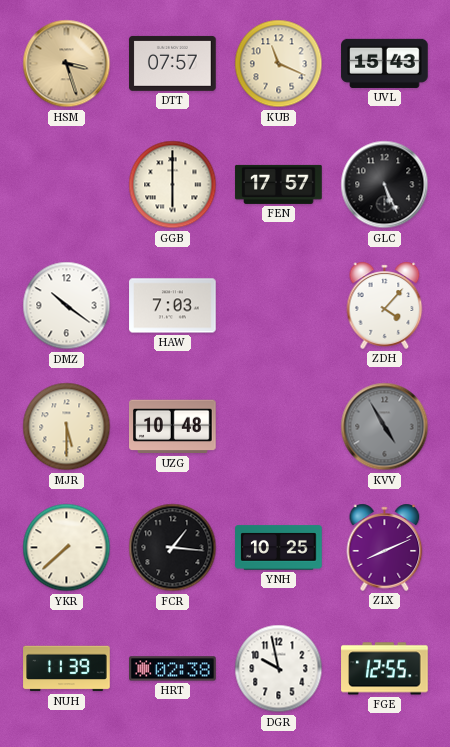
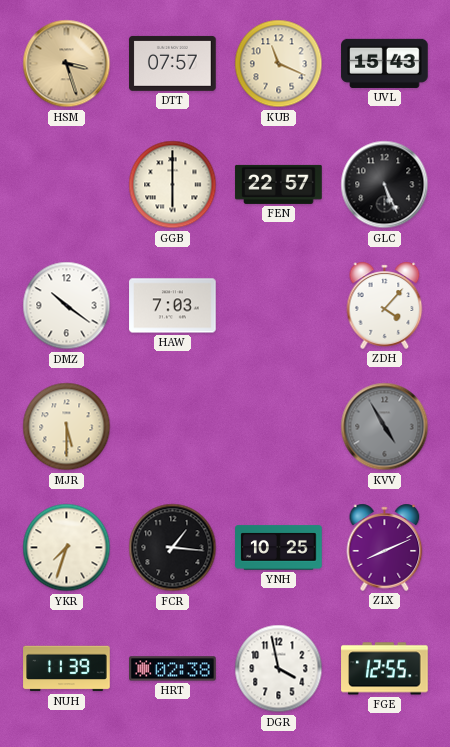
FEN: 17:57 -> 22:57
UZG: 10:48 -> none
YKR: 7:38 -> 7:33
DGR: 9:58 -> 3:58
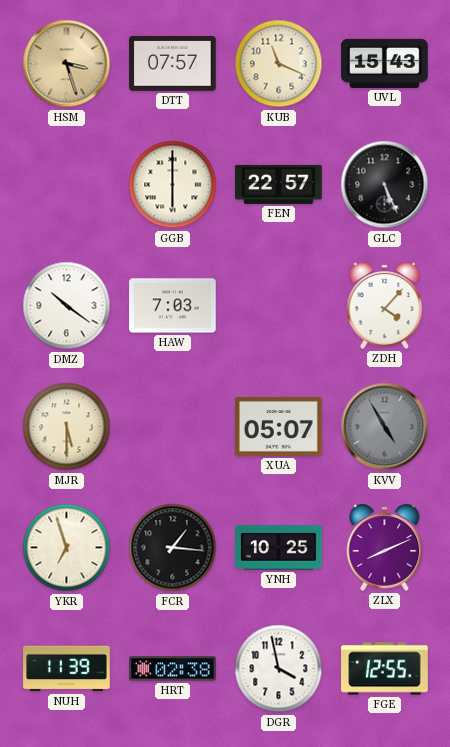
XUA: none -> 05:07
YKR: 7:33 -> 6:57
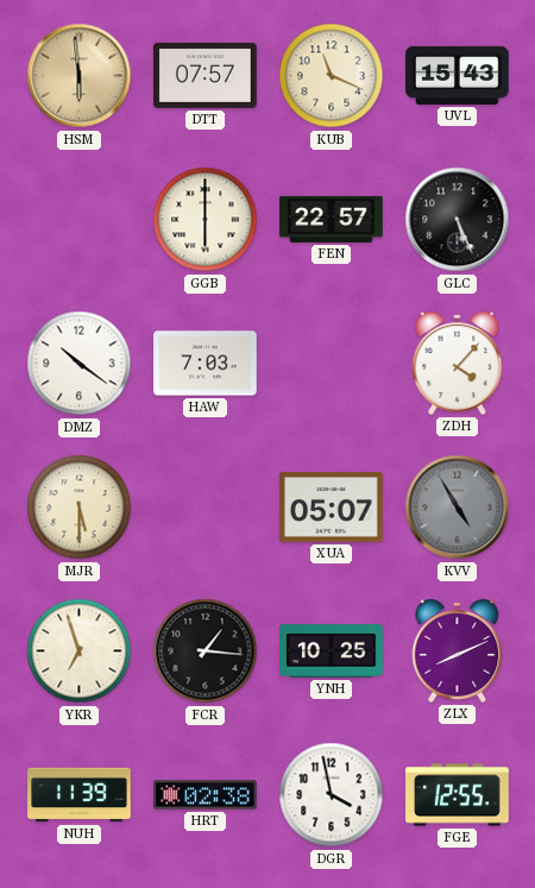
HSM: 3:27 -> 5:59
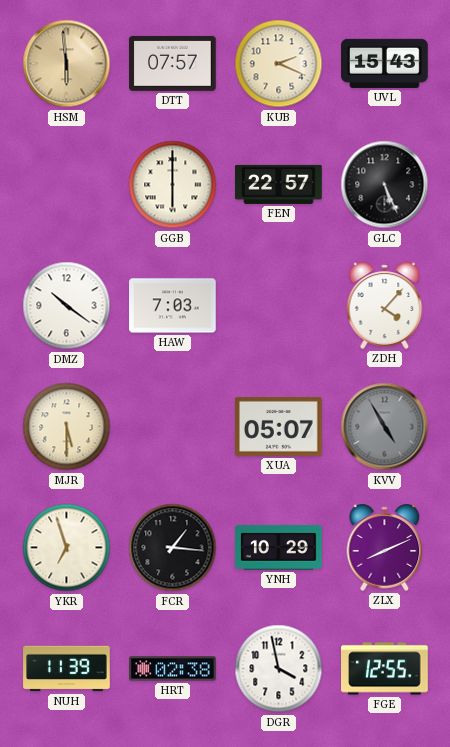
KUB: 11:19 -> 2:19
YNH: 10:25 -> 10:29
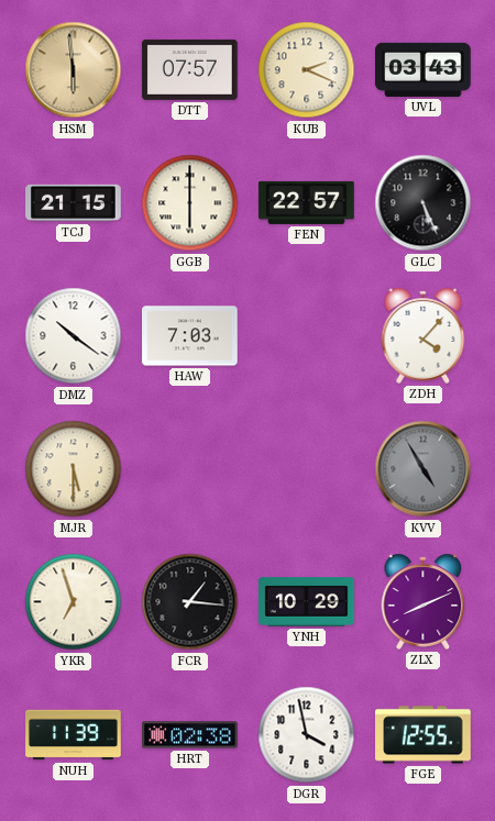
UVL: 15:43 -> 03:43
TCJ: none -> 21:15
XUA: 05:07 -> none
